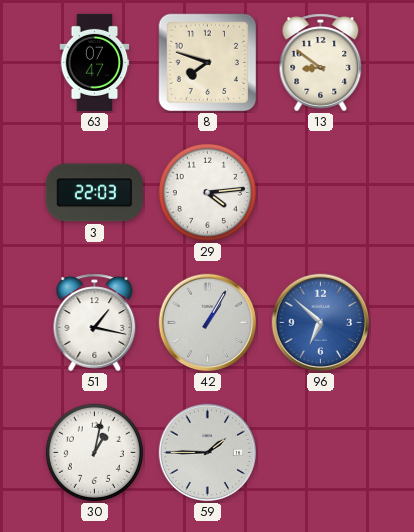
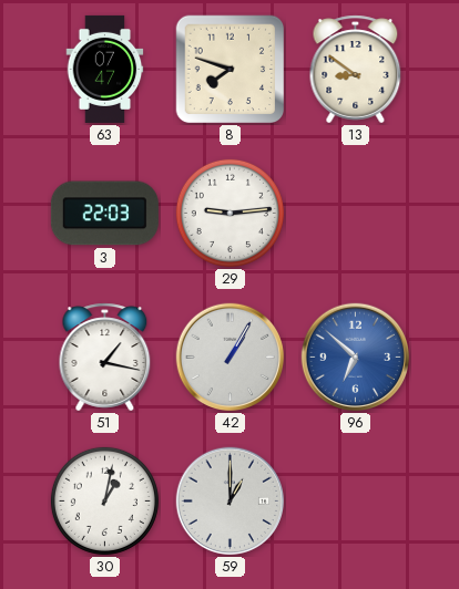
29: 4:14 -> 9:14
59: 1:45 -> 1:00
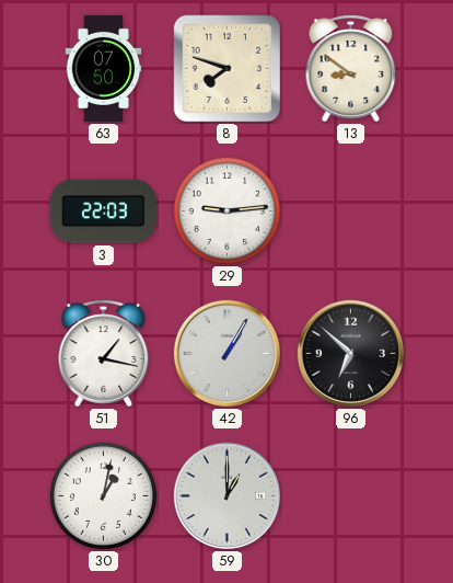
63: 07:47 -> 07:50
96 dial: blue -> black
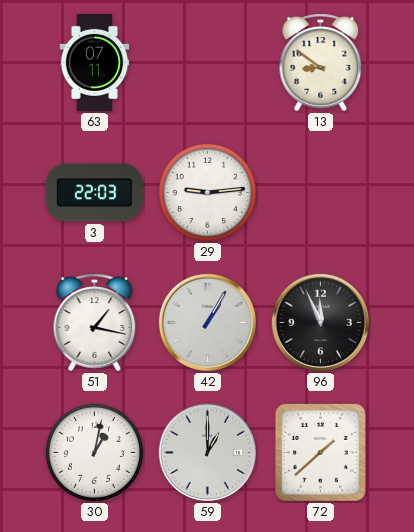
63: 07:50 -> 07:11
8: 7:48 -> none
96: 6:52 -> 11:56
72: none -> 1:38
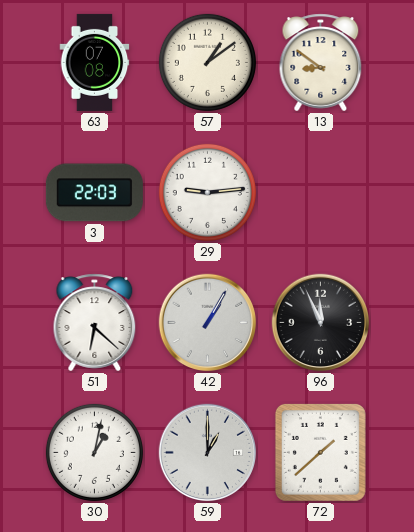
63: 07:11 -> 07:08
57: none -> 1:09
51: 1:17 -> 6:22
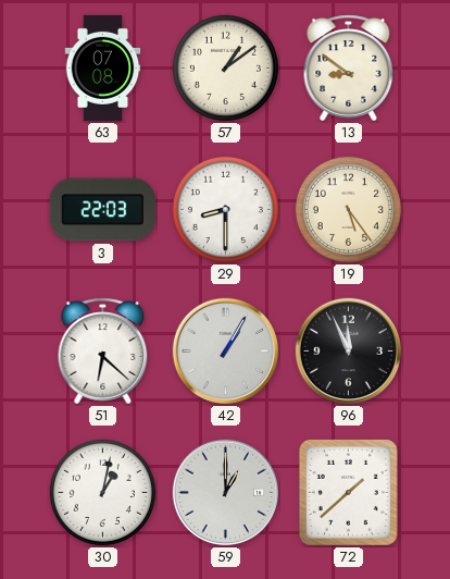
29: 9:14 -> 8:30
19: none -> 5:24
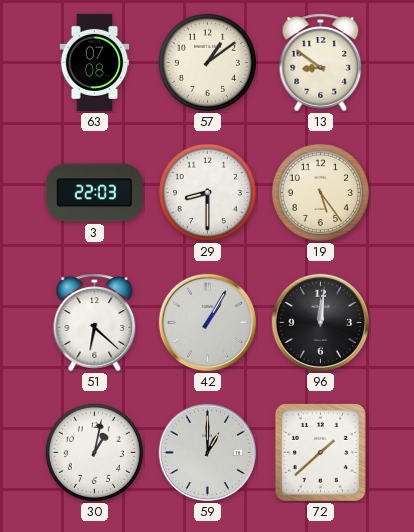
96: 11:56 -> 12:01
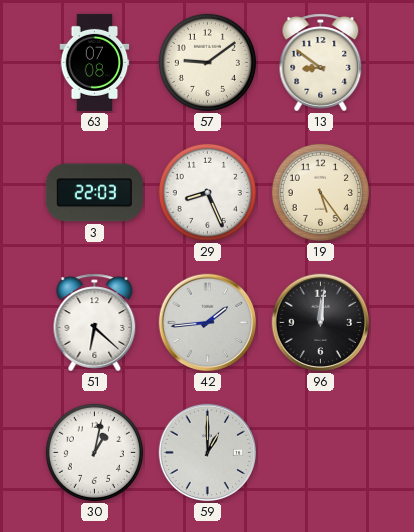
57: 1:09 -> 9:09
29: 8:30 -> 8:26
42: 1:05 -> 1:44
72: 1:38 -> none
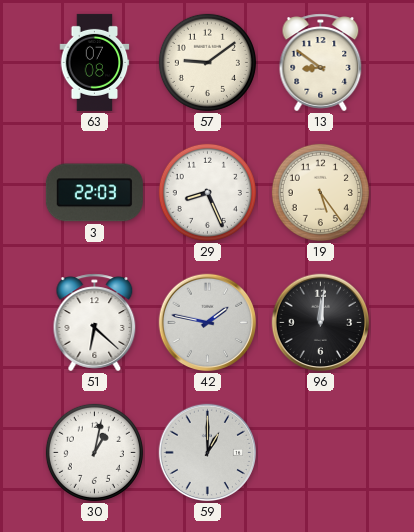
42: 1:44 -> 1:47
